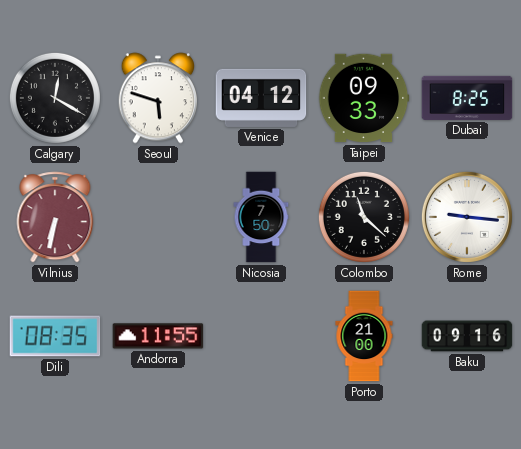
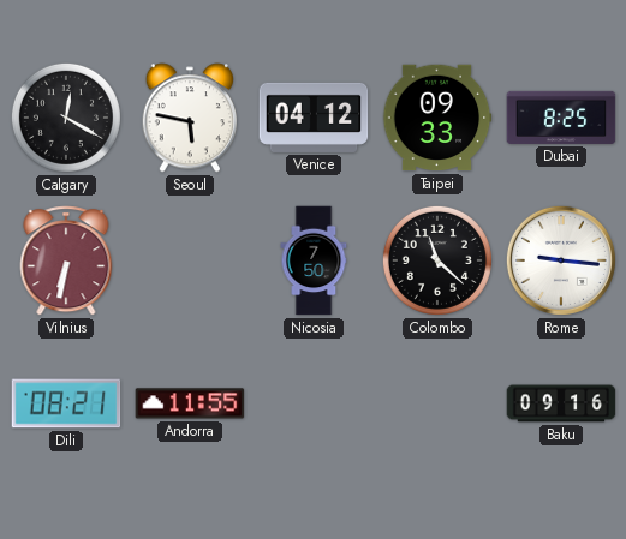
Seoul: 5:48 -> 5:47
Dili: 08:35 -> 08:21
Porto: 21:00 -> none
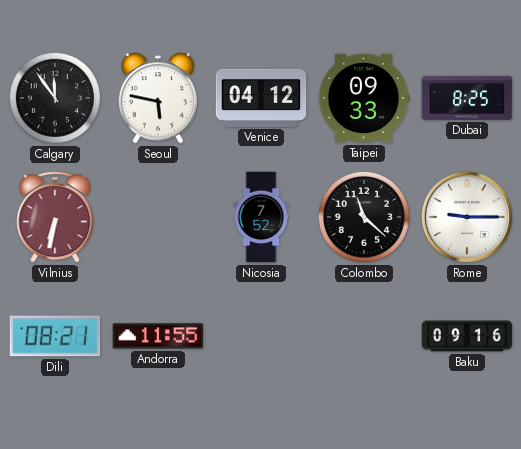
Calgary: 12:20 -> 11:54
Nicosia: 7:50 -> 7:52
Rome: 9:16 -> 9:15
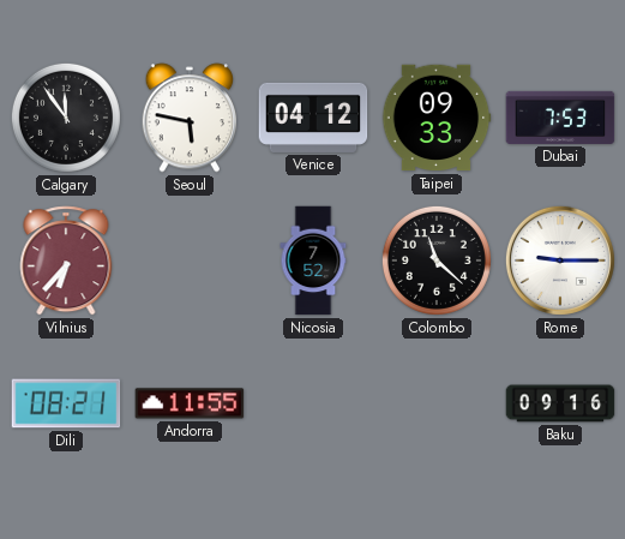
Dubai: 8:25 -> 7:53
Vilnius: 6:32 -> 6:37
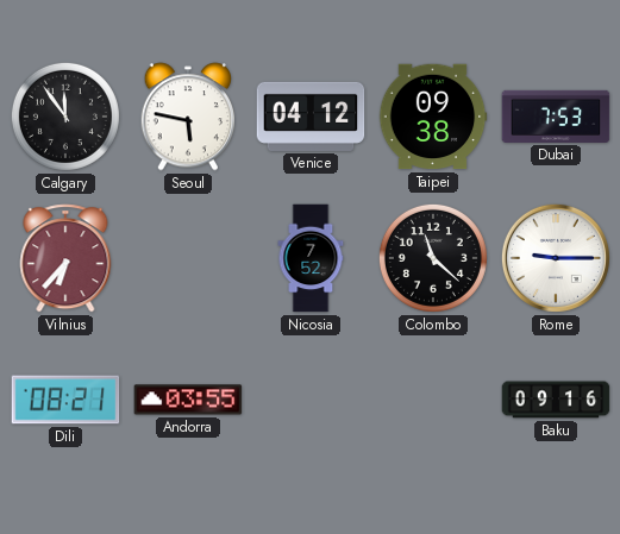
Taipei: 09:33 -> 09:38
Andorra: 11:55 -> 03:55
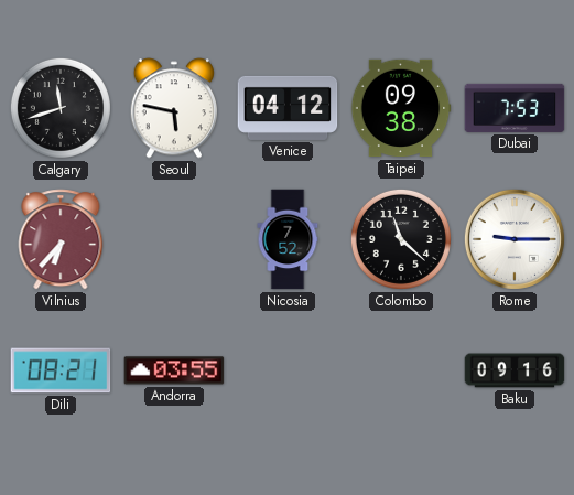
Calgary: 11:54 -> 11:42
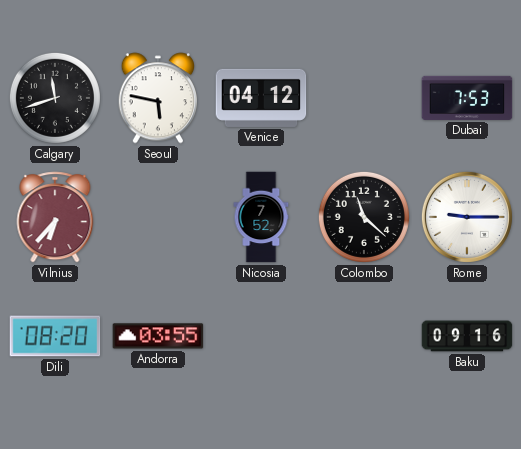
Taipei: 09:38 -> none
Dili: 08:21 -> 08:20
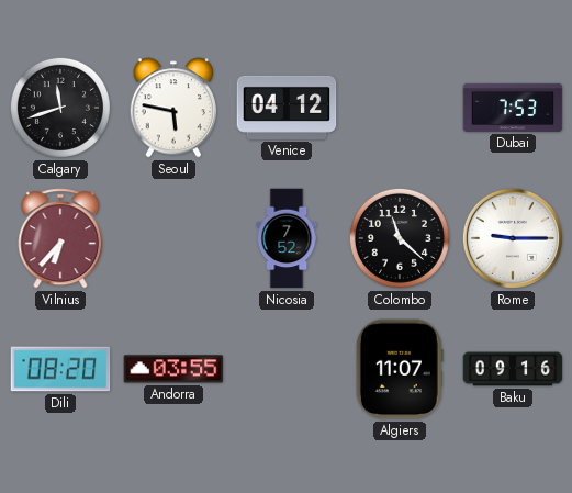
Algiers: none -> 11:07
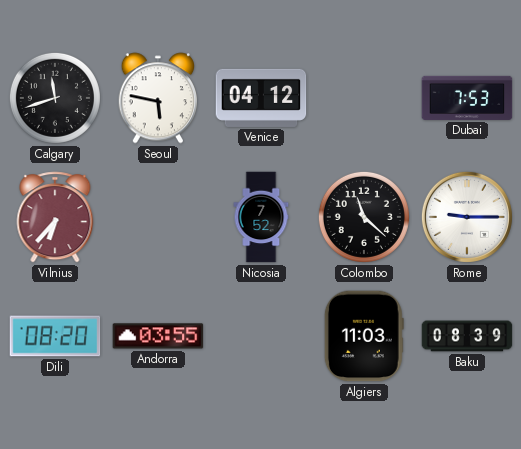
Algiers: 11:07 -> 11:03
Baku: 09:16 -> 08:39
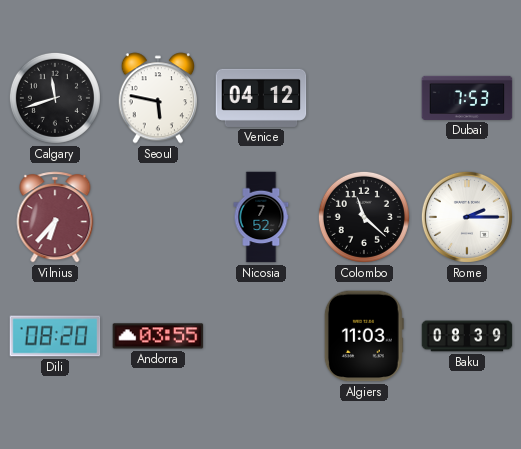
Rome: 9:15 -> 2:15
